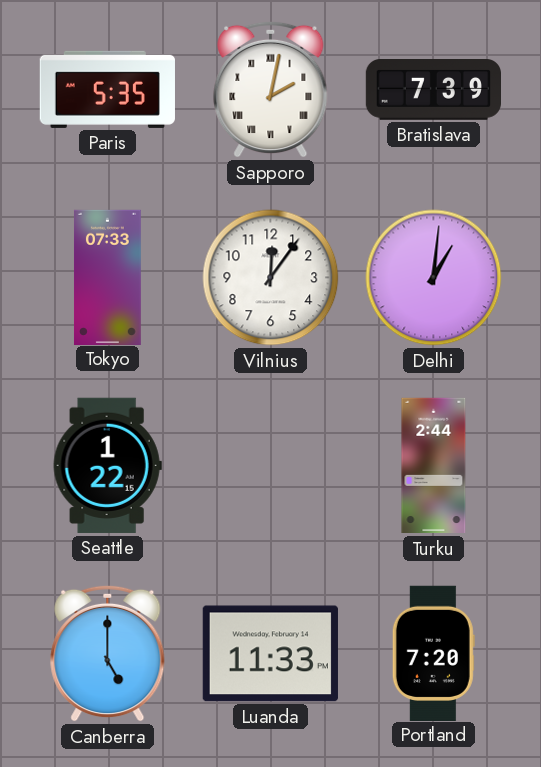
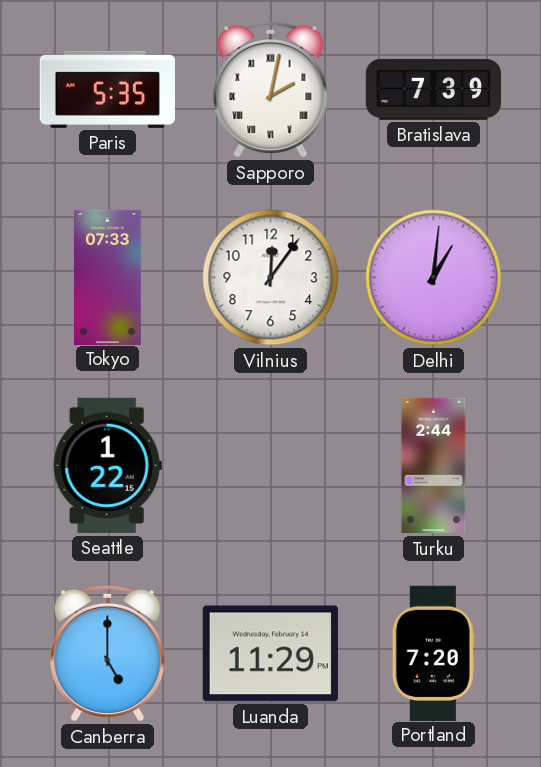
Luanda: 11:33 -> 11:29
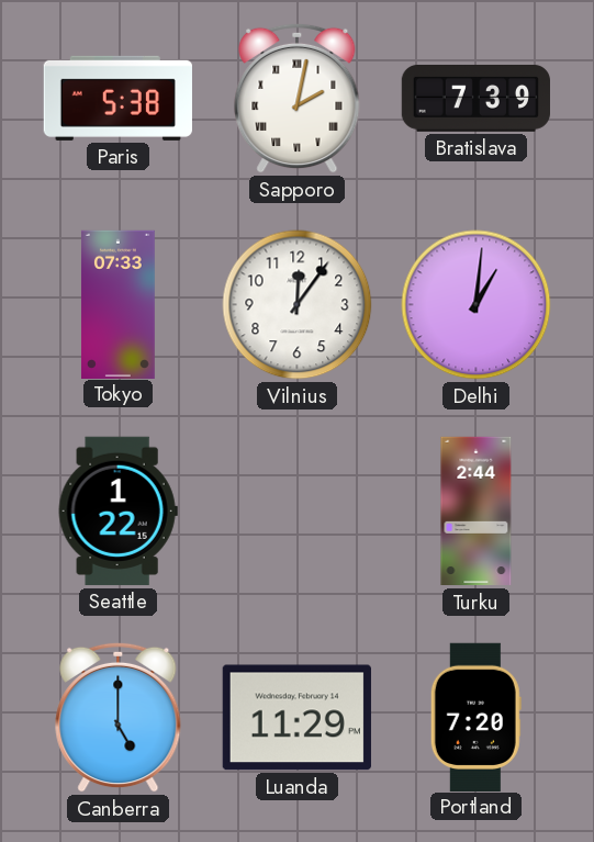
Paris: 5:35 -> 5:38
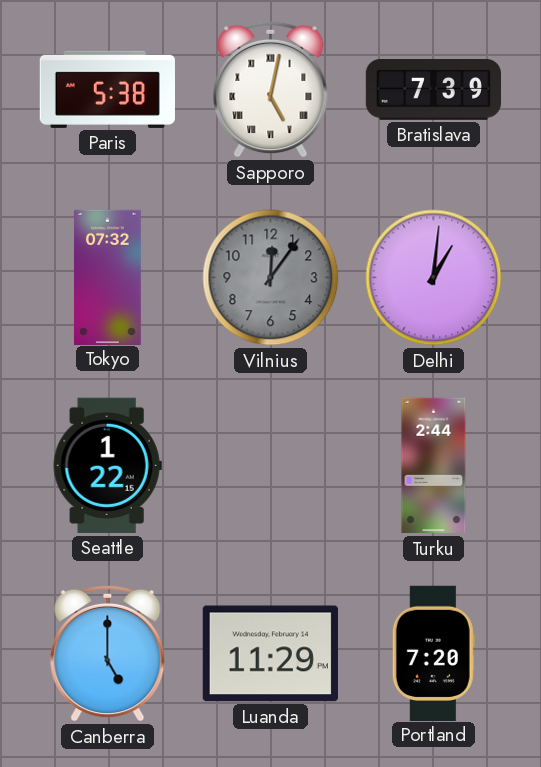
Sapporo: 2:02 -> 5:02
Tokyo: 07:33 -> 07:32
Vilnius dial: white -> grey
